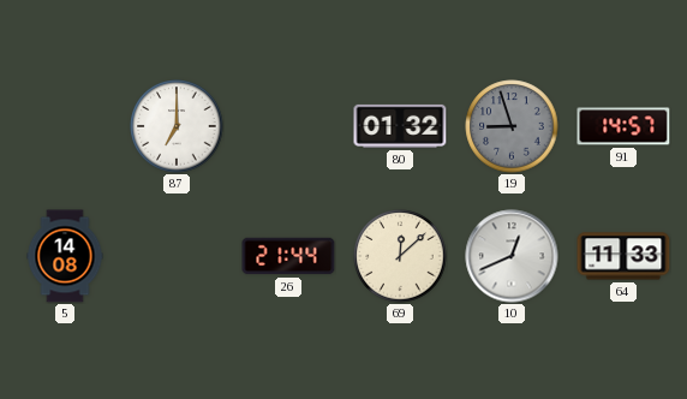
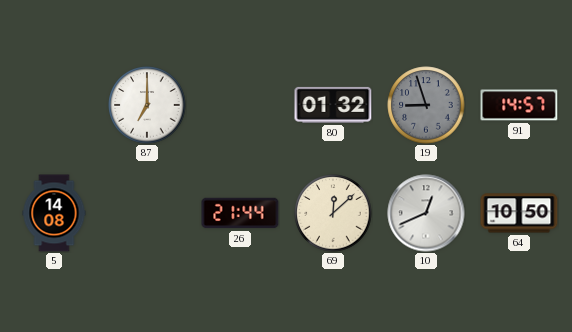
64: 11:33 -> 10:50
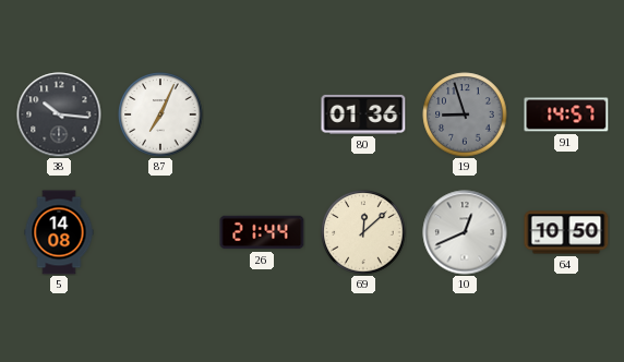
38: none -> 10:16
87: 7:00 -> 7:04
80: 01:32 -> 01:36
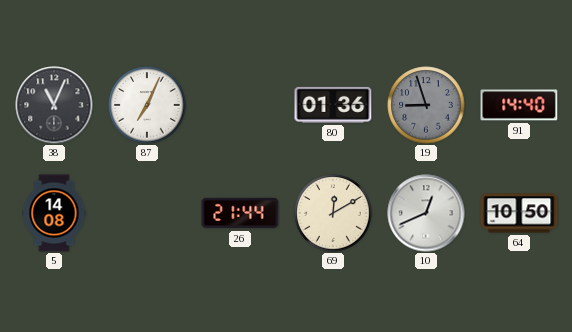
38: 10:16 -> 11:04
91: 14:57 -> 14:40
69: 12:08 -> 12:10
